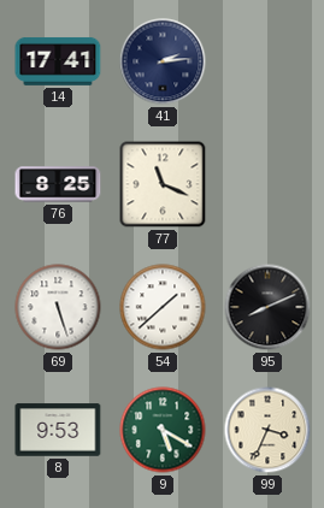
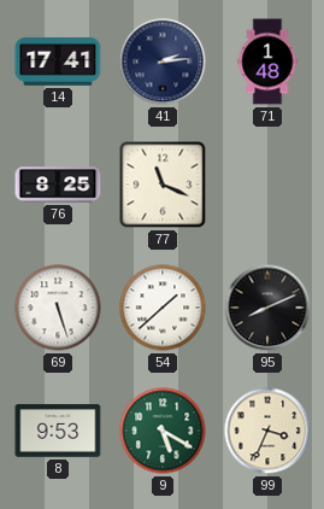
71: none -> 1:48
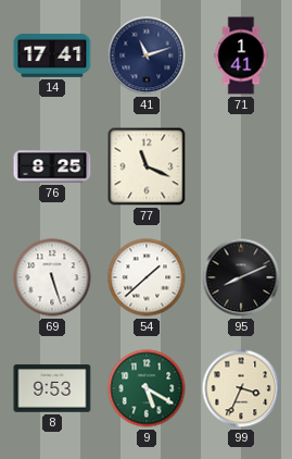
41: 2:14 -> 11:12
71: 1:48 -> 1:41
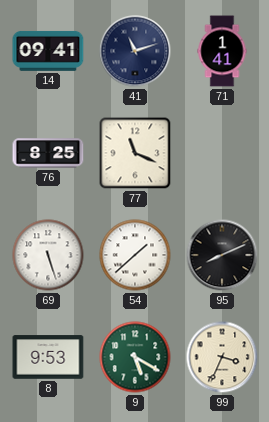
14: 17:41 -> 09:41
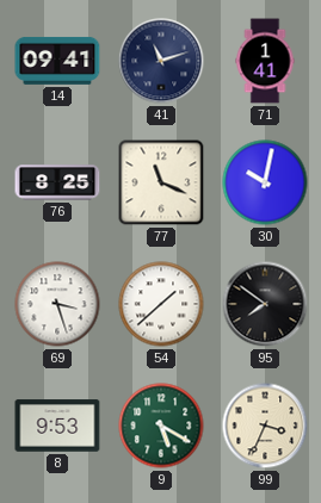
30: none -> 10:02
69: 5:27 -> 3:27
95: 8:11 -> 7:51
